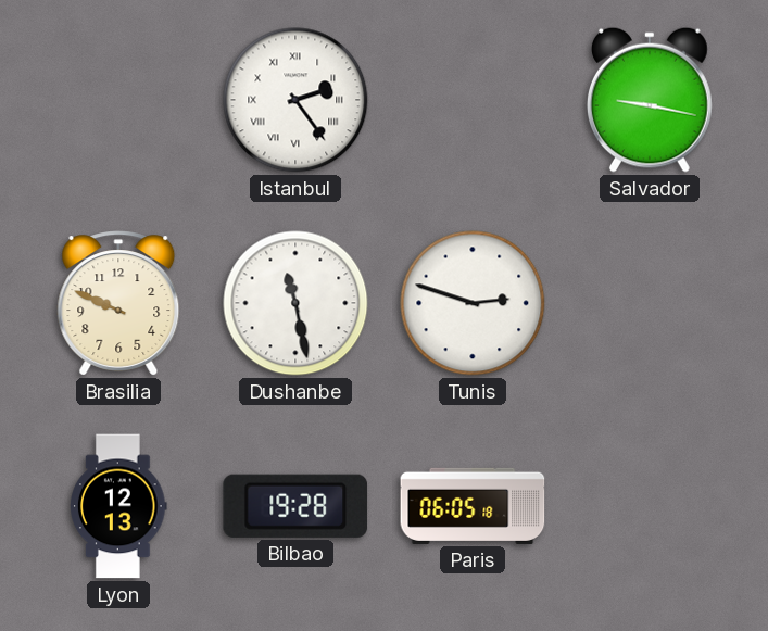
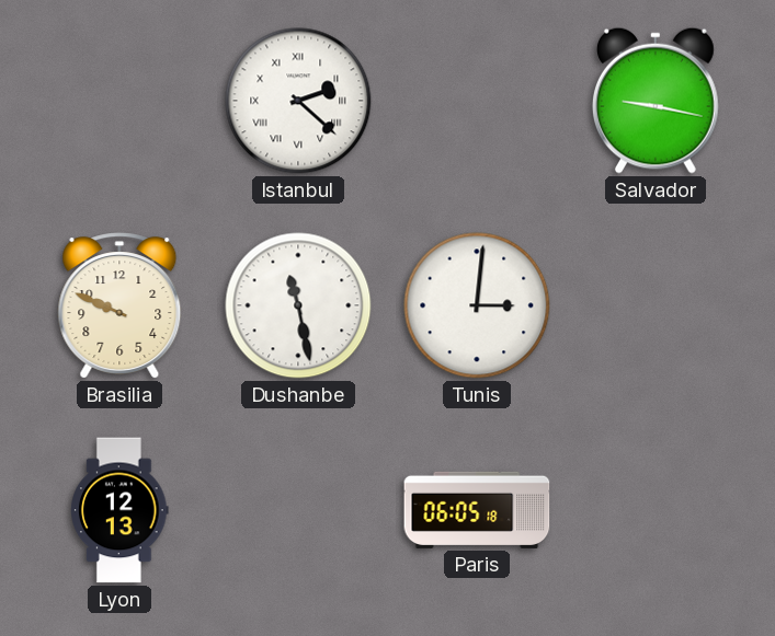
Istanbul: 2:24 -> 2:22
Tunis: 2:48 -> 3:01
Bilbao: 19:28 -> none
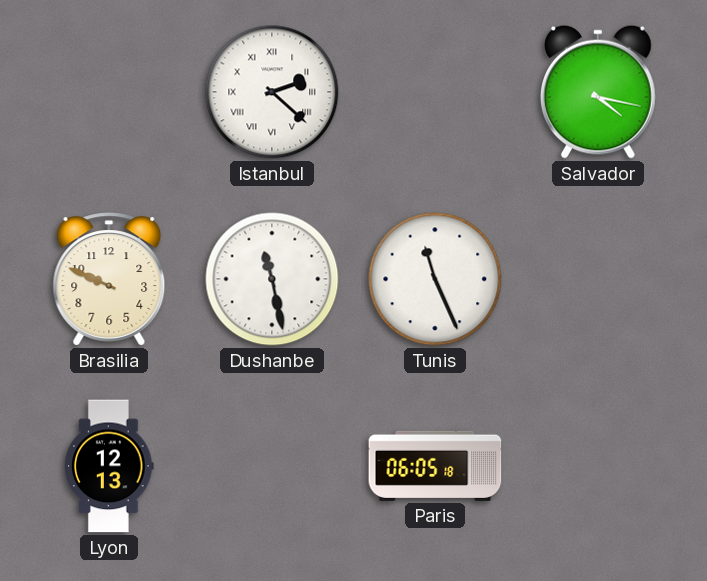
Salvador: 9:17 -> 4:17
Tunis: 3:01 -> 11:26
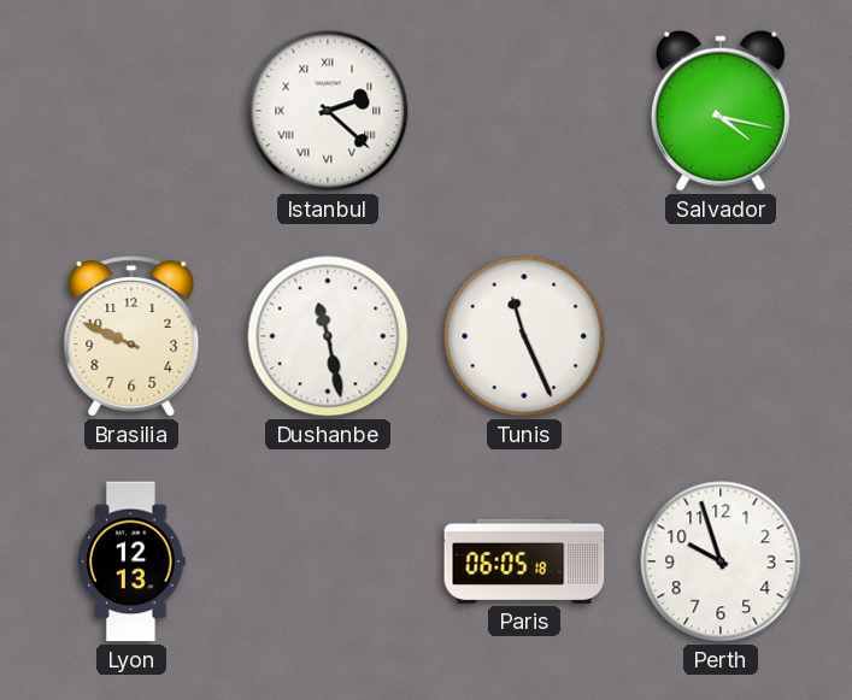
Perth: none -> 9:57
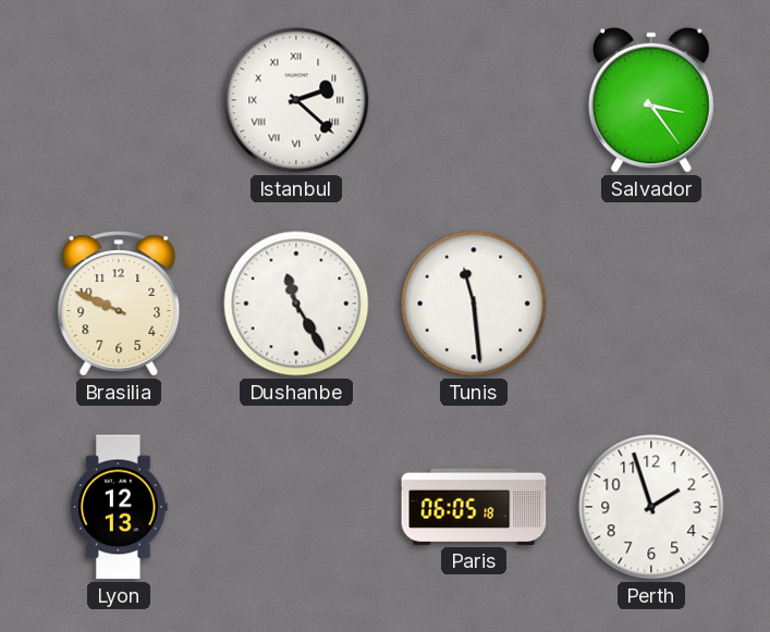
Salvador: 4:17 -> 3:24
Dushanbe: 11:28 -> 11:25
Tunis: 11:26 -> 11:29
Perth: 9:57 -> 1:57
